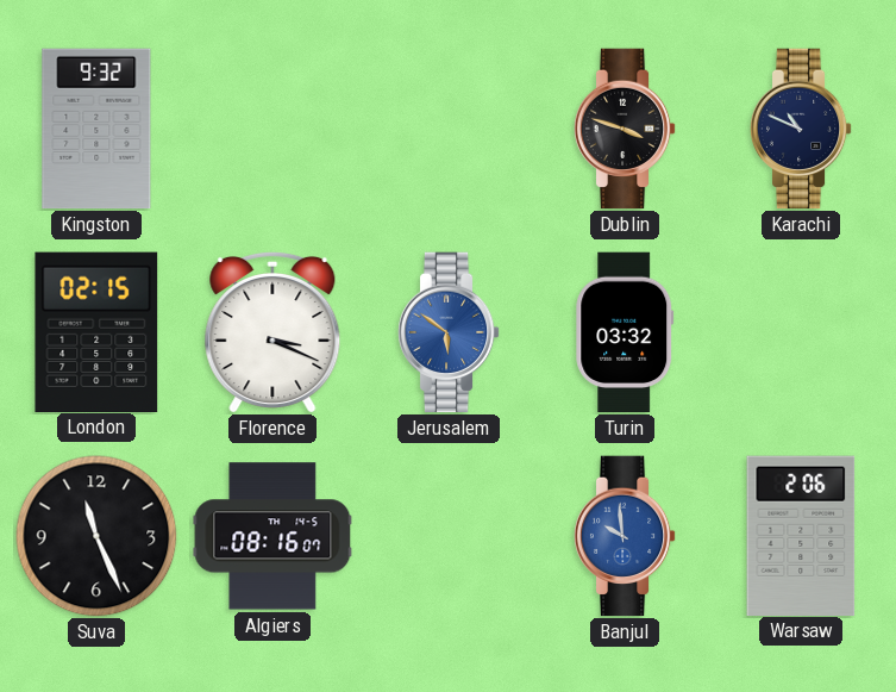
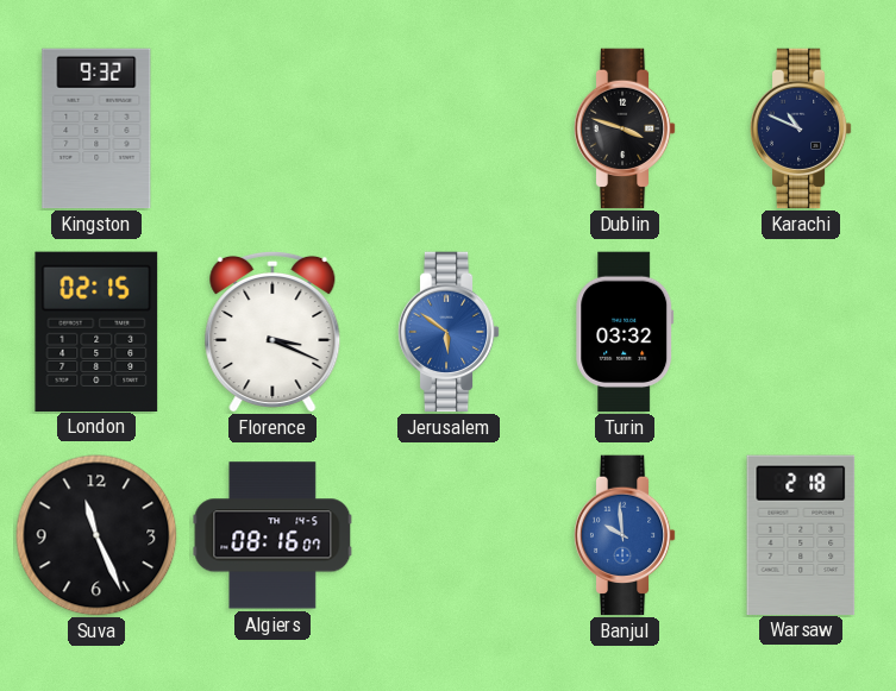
Warsaw: 2:06 -> 2:18
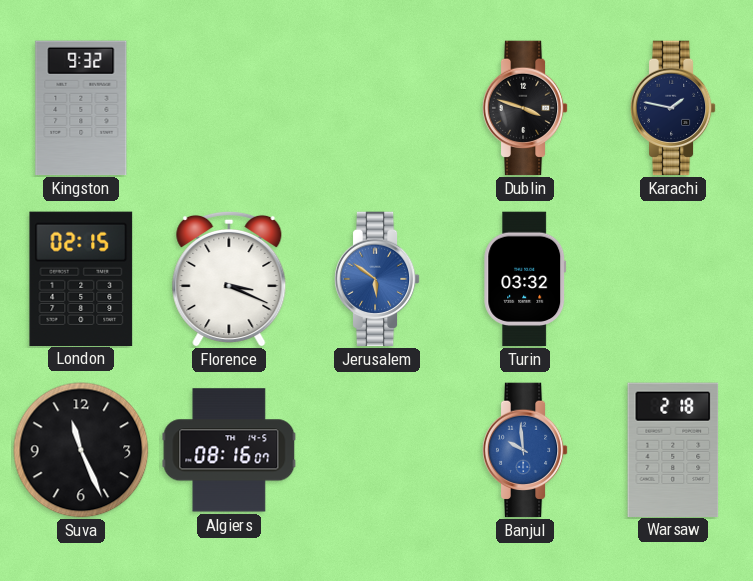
Karachi: 10:49 -> 1:47
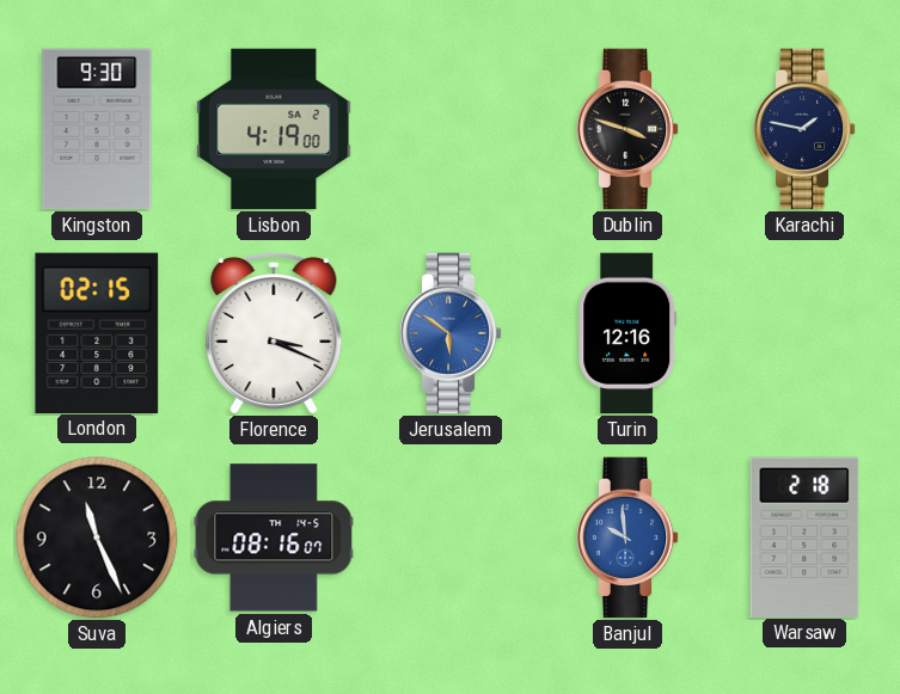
Kingston: 9:32 -> 9:30
Lisbon: none -> 4:19
Turin: 03:32 -> 12:16
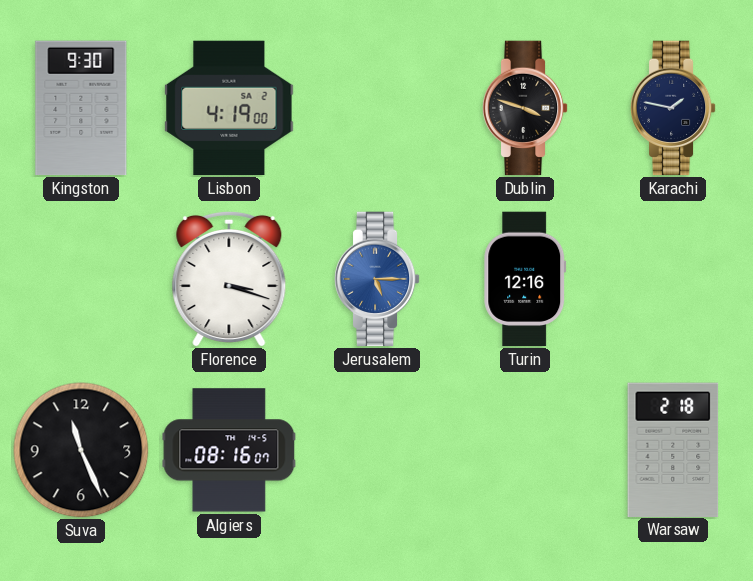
London: 02:15 -> none
Florence: 3:19 -> 3:18
Jerusalem: 5:51 -> 5:15
Banjul: 9:59 -> none
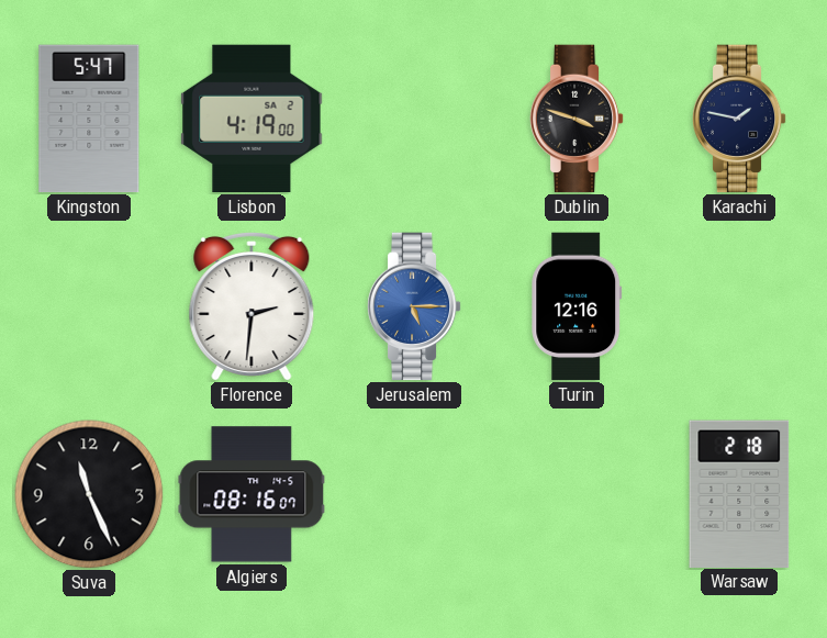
Kingston: 9:30 -> 5:47
Florence: 3:18 -> 2:31
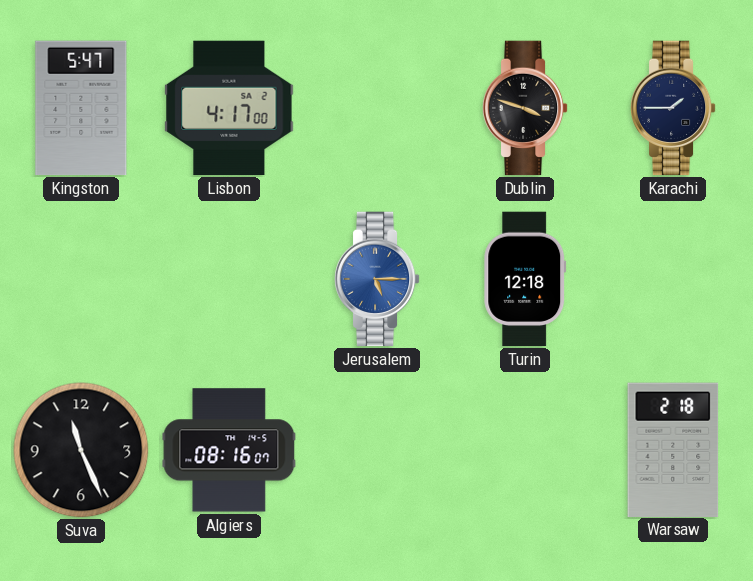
Lisbon: 4:19 -> 4:17
Karachi: 1:47 -> 1:45
Florence: 2:31 -> none
Turin: 12:16 -> 12:18
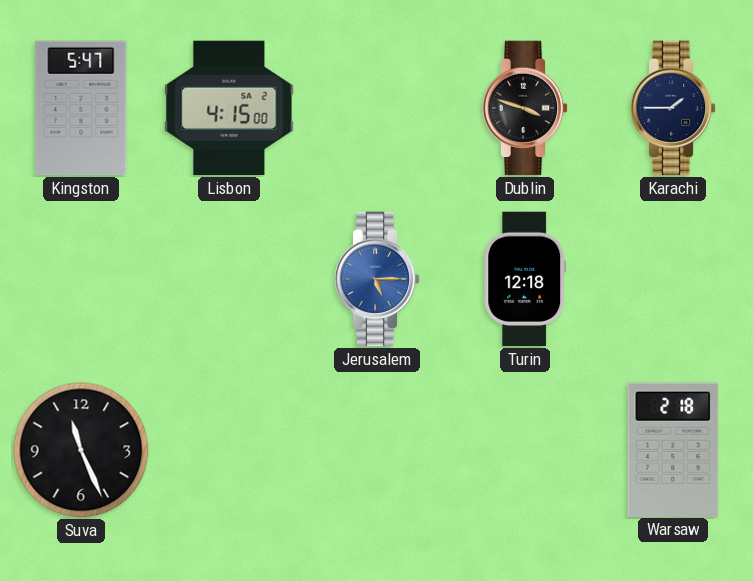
Lisbon: 4:17 -> 4:15
Algiers: 08:16 -> none
